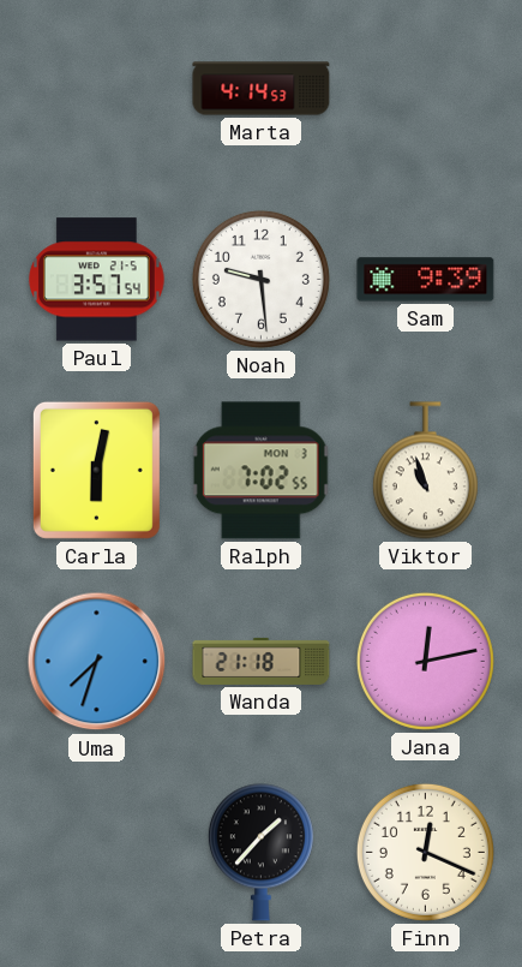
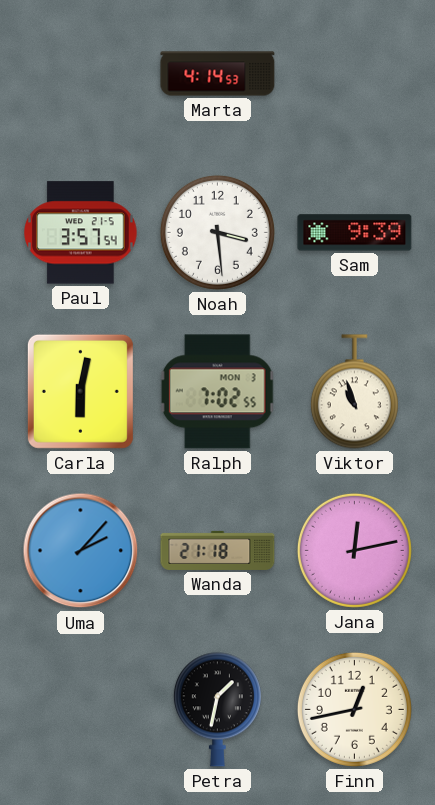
Noah: 9:29 -> 3:29
Uma: 7:33 -> 2:07
Petra: 1:37 -> 1:32
Finn: 12:19 -> 12:43
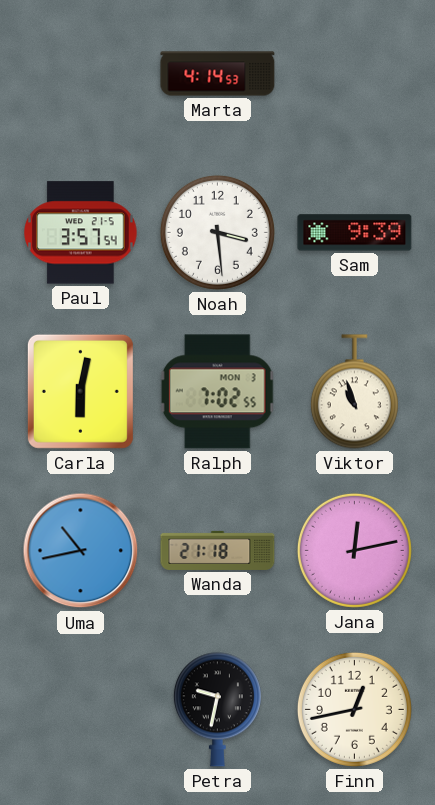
Uma: 2:07 -> 10:43
Petra: 1:32 -> 9:32
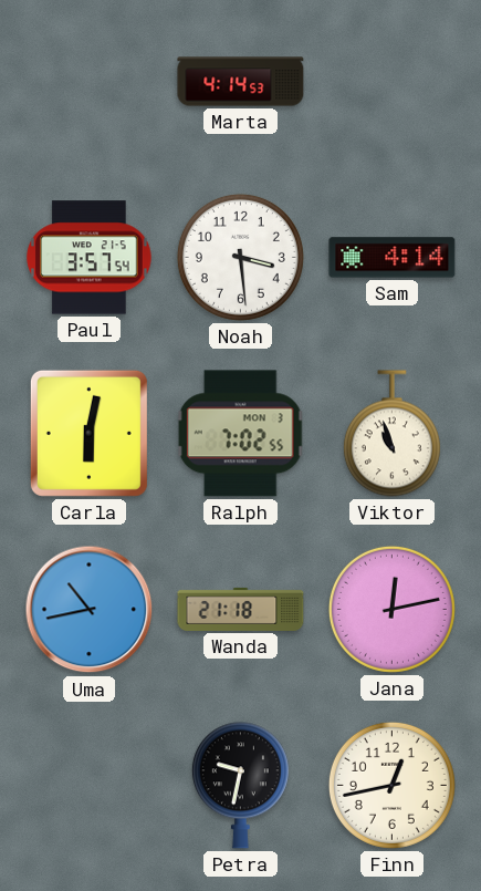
Sam: 9:39 -> 4:14
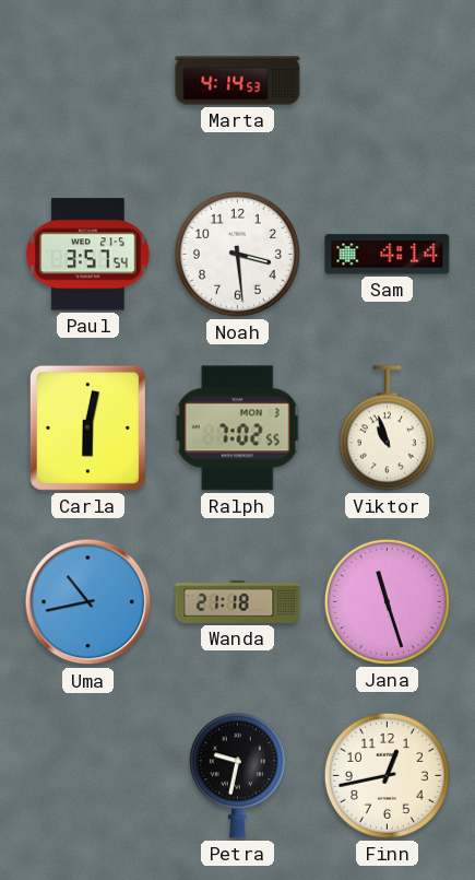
Jana: 12:13 -> 11:27
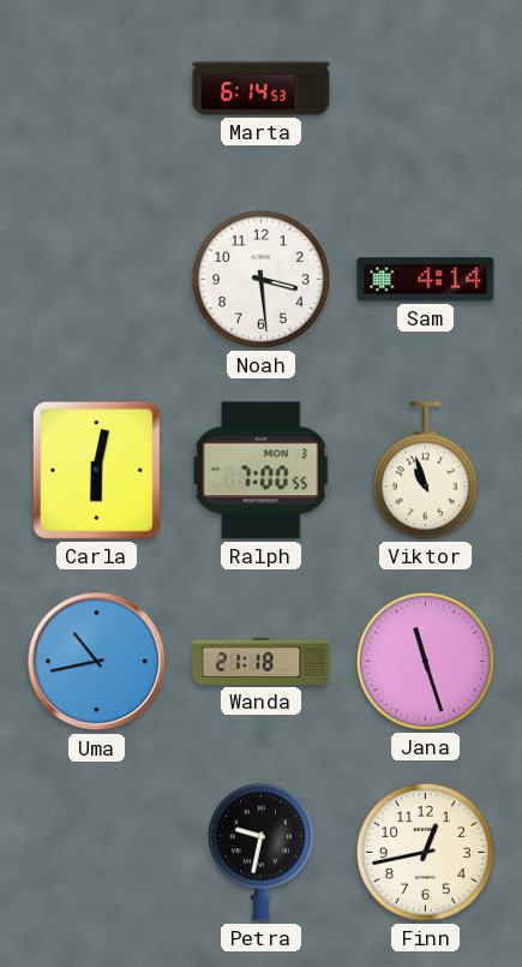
Marta: 4:14 -> 6:14
Paul: 3:57 -> none
Ralph: 7:02 -> 7:00
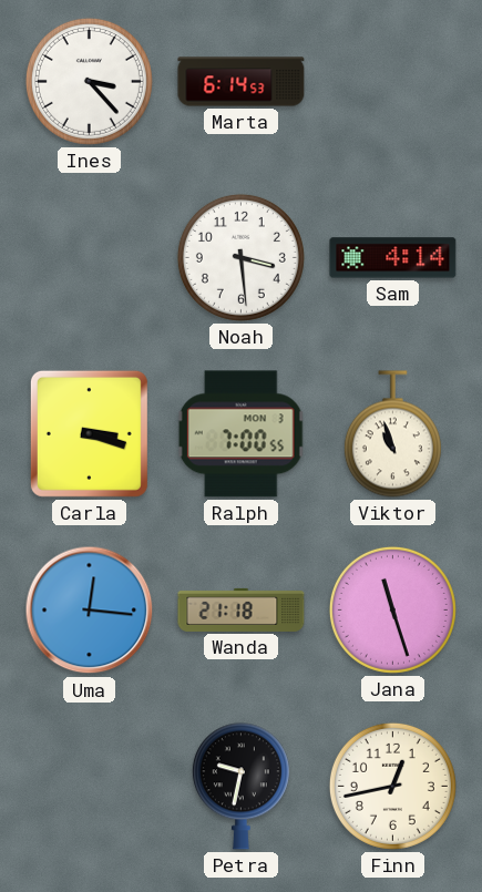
Ines: none -> 3:23
Carla: 6:02 -> 3:18
Uma: 10:43 -> 12:16
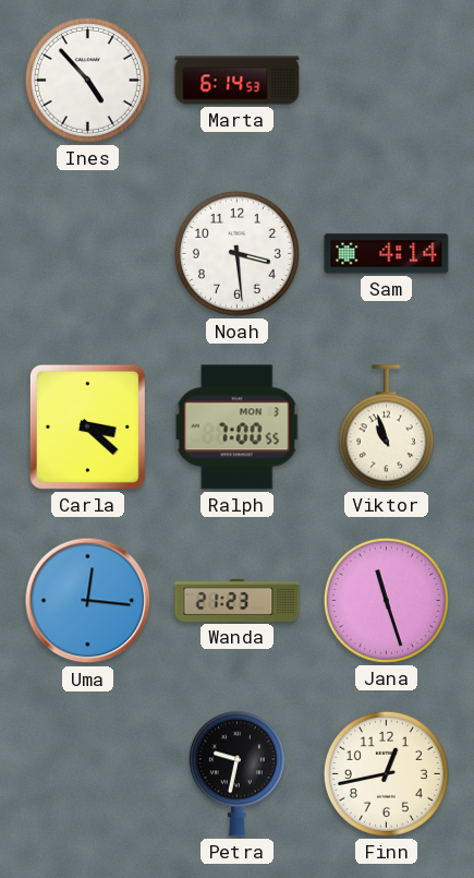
Ines: 3:23 -> 4:53
Carla: 3:18 -> 3:22
Wanda: 21:18 -> 21:23
